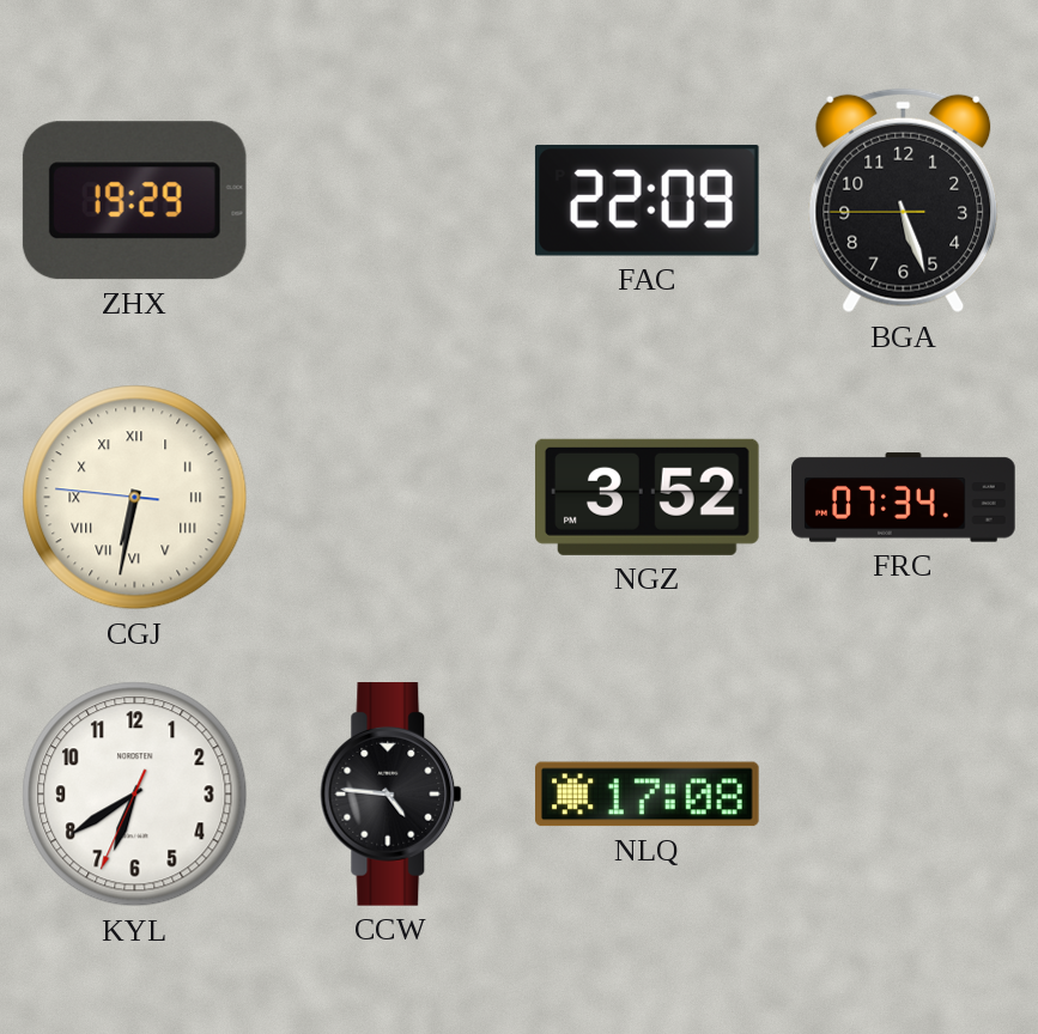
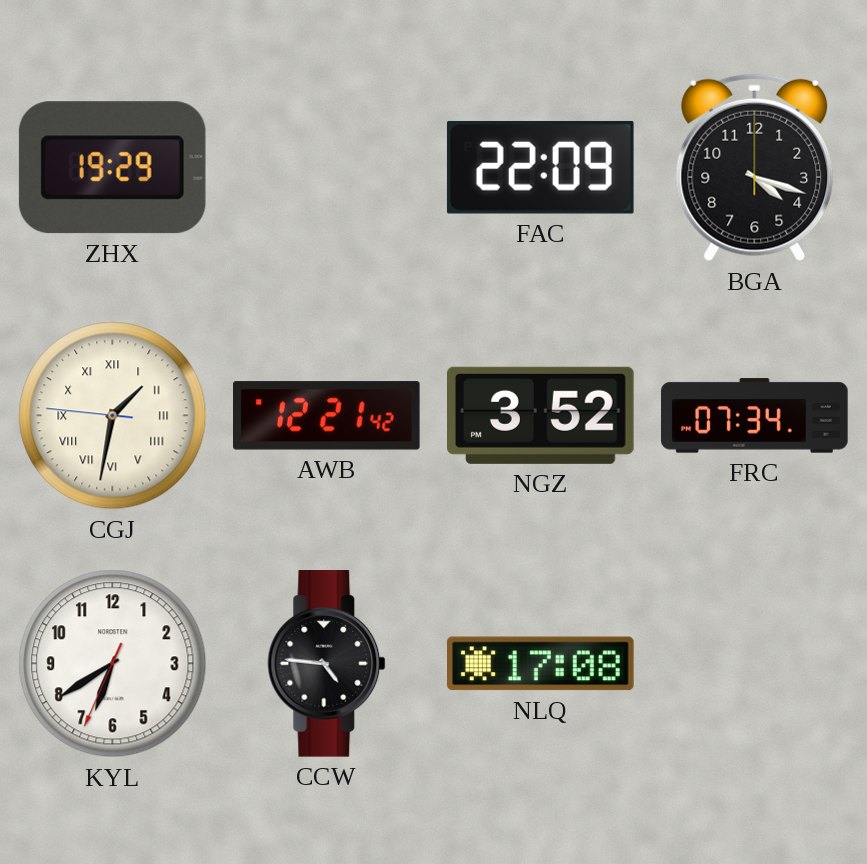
BGA: 5:26 -> 4:18
CGJ: 6:31 -> 1:31
AWB: none -> 12:21
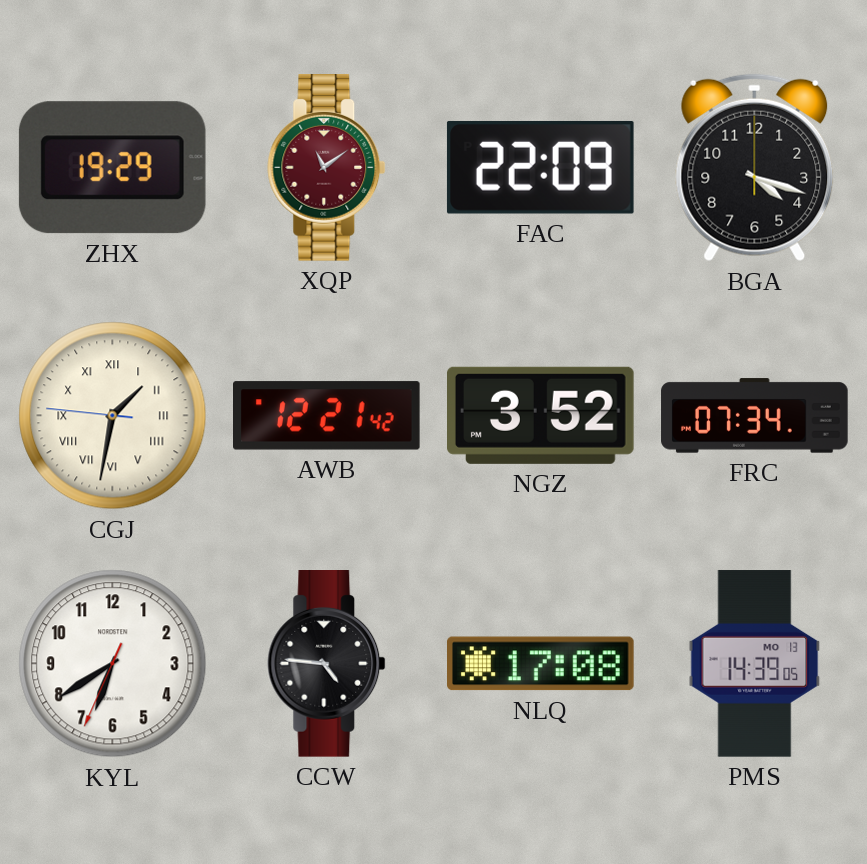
XQP: none -> 11:09
PMS: none -> 14:39
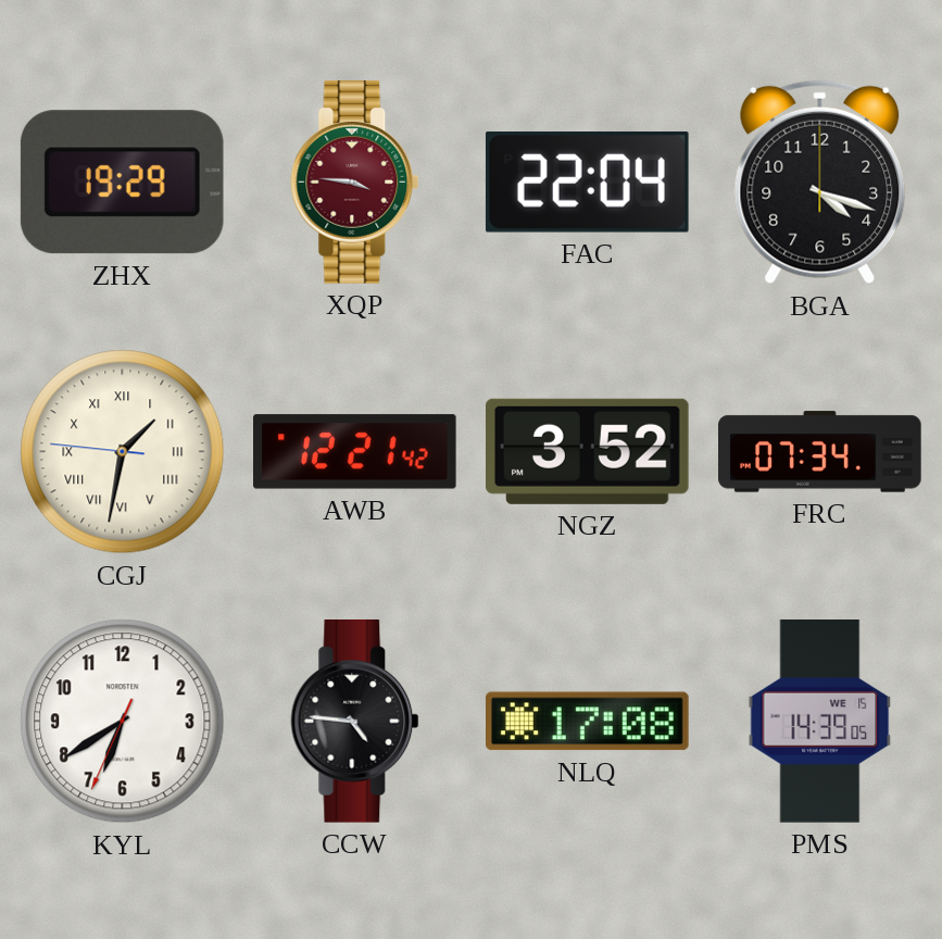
XQP: 11:09 -> 3:46
FAC: 22:09 -> 22:04
PMS date: MO 13 -> WE 15
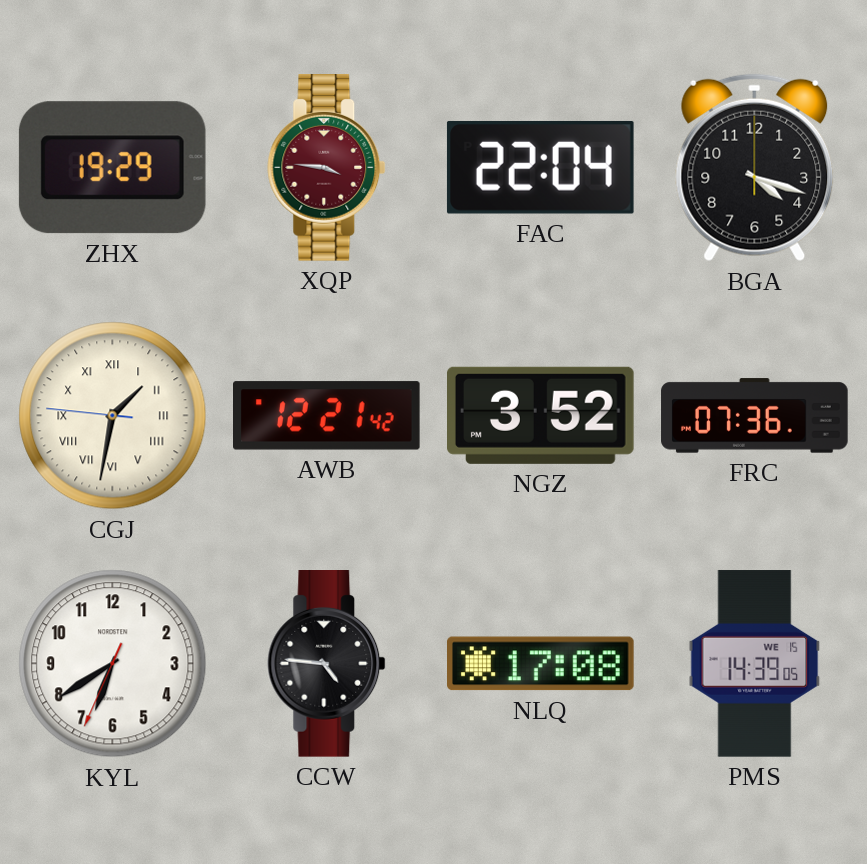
FRC: 07:34 -> 07:36
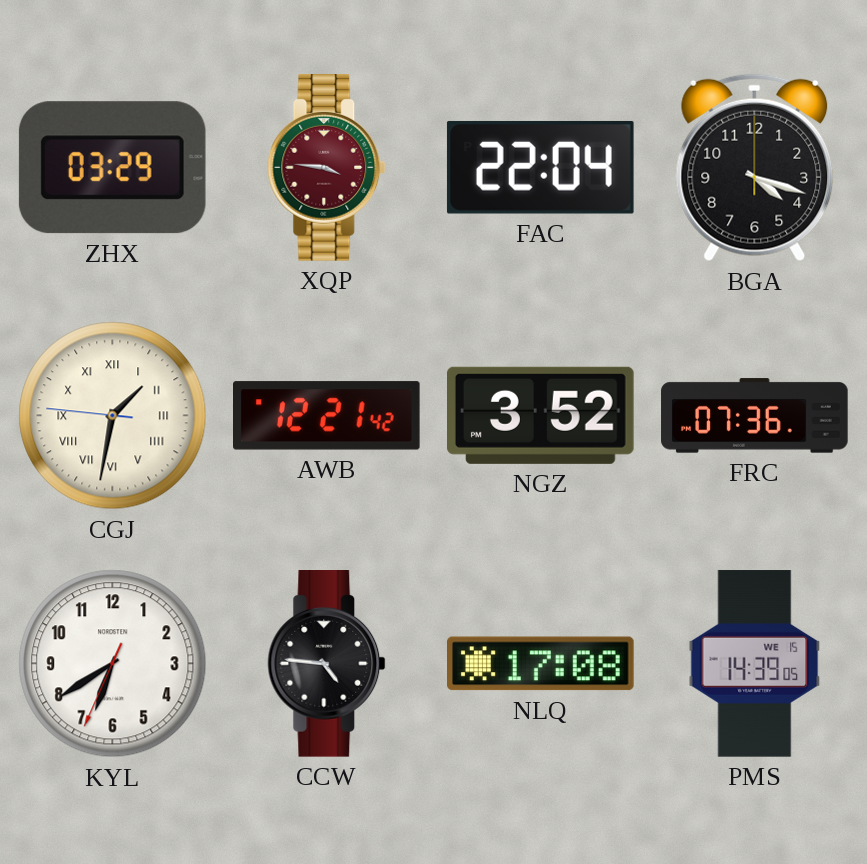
ZHX: 19:29 -> 03:29
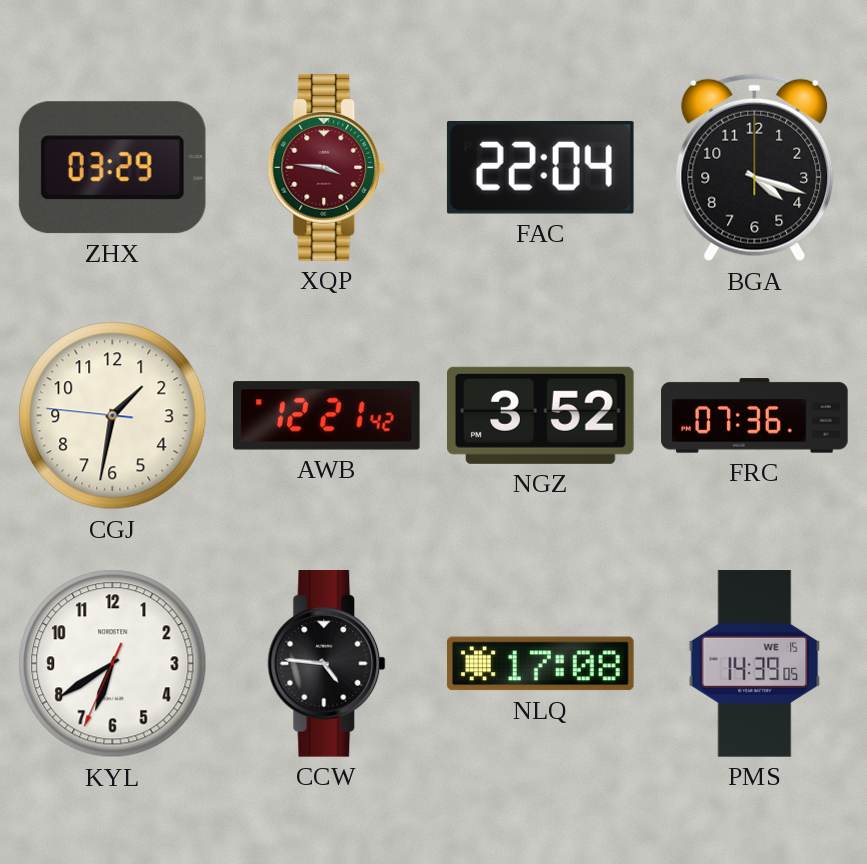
CGJ numerals: Roman -> Arabic
